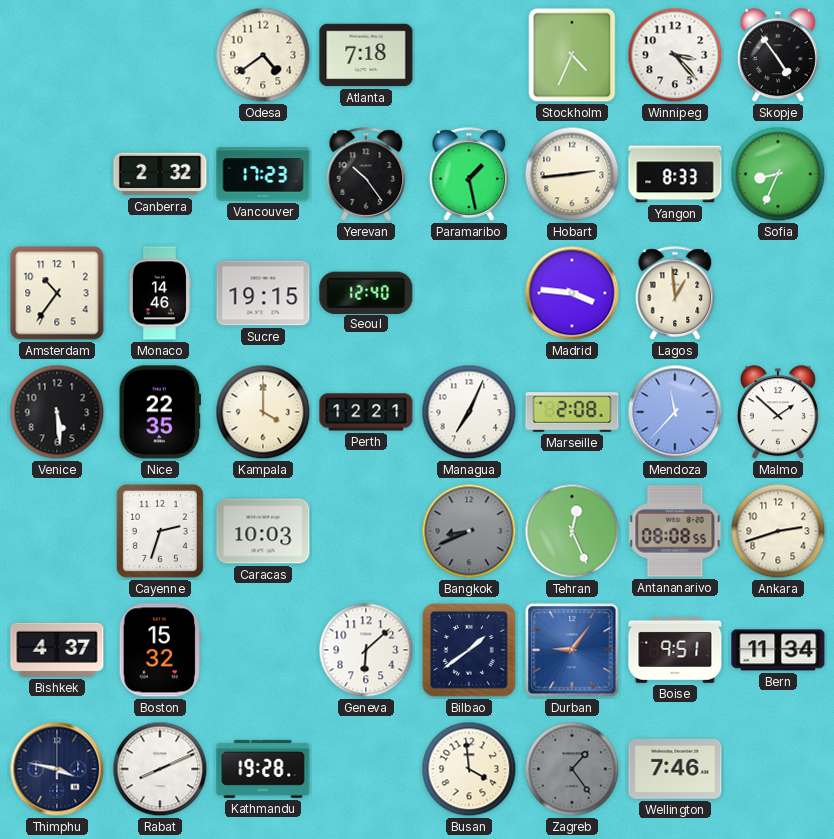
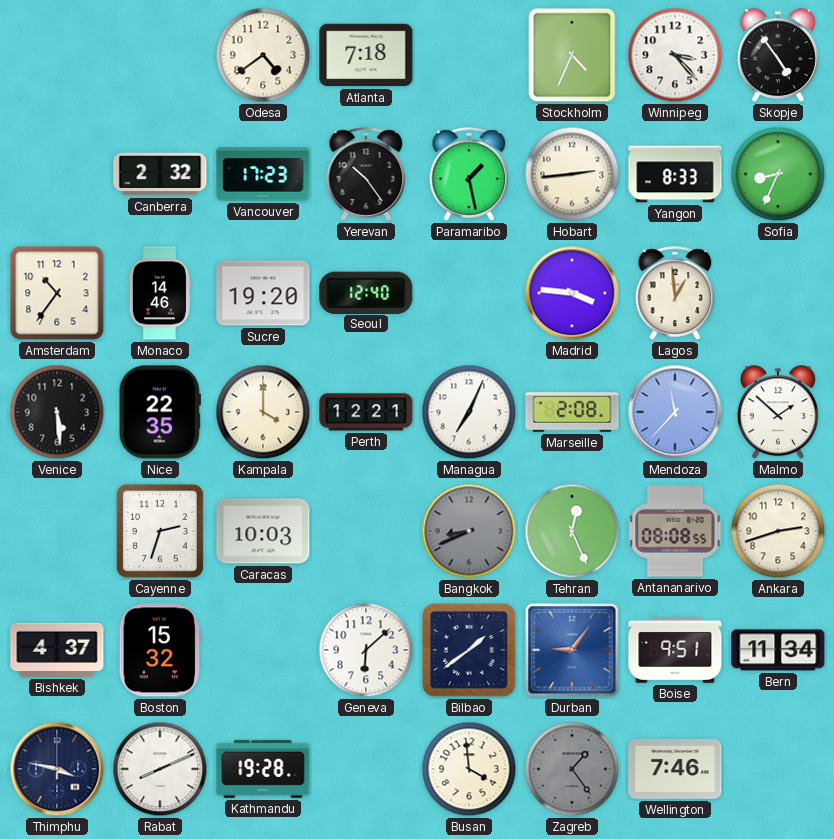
Sucre: 19:15 -> 19:20
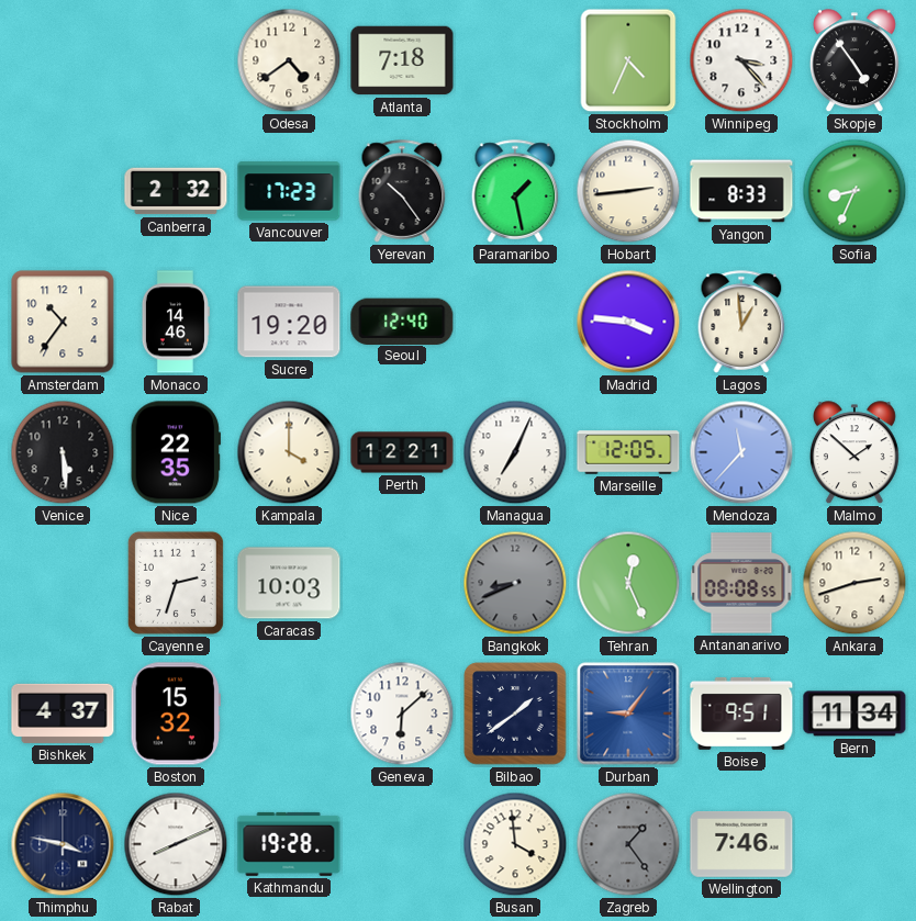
Marseille: 2:08 -> 12:05
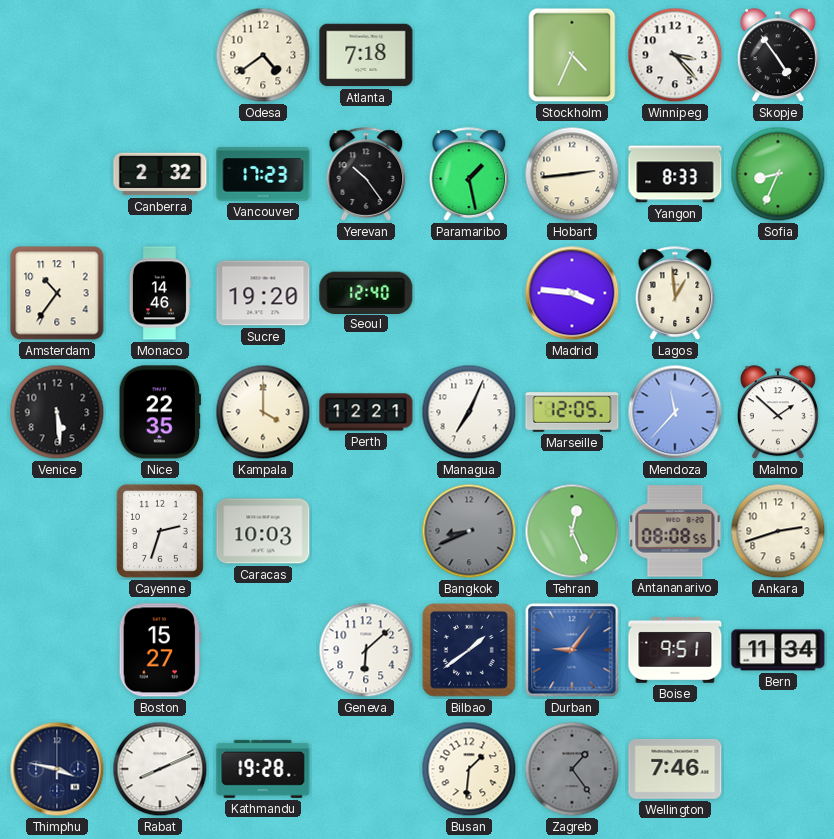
Bishkek: 4:37 -> none
Boston: 15:32 -> 15:27
Busan: 3:59 -> 1:31
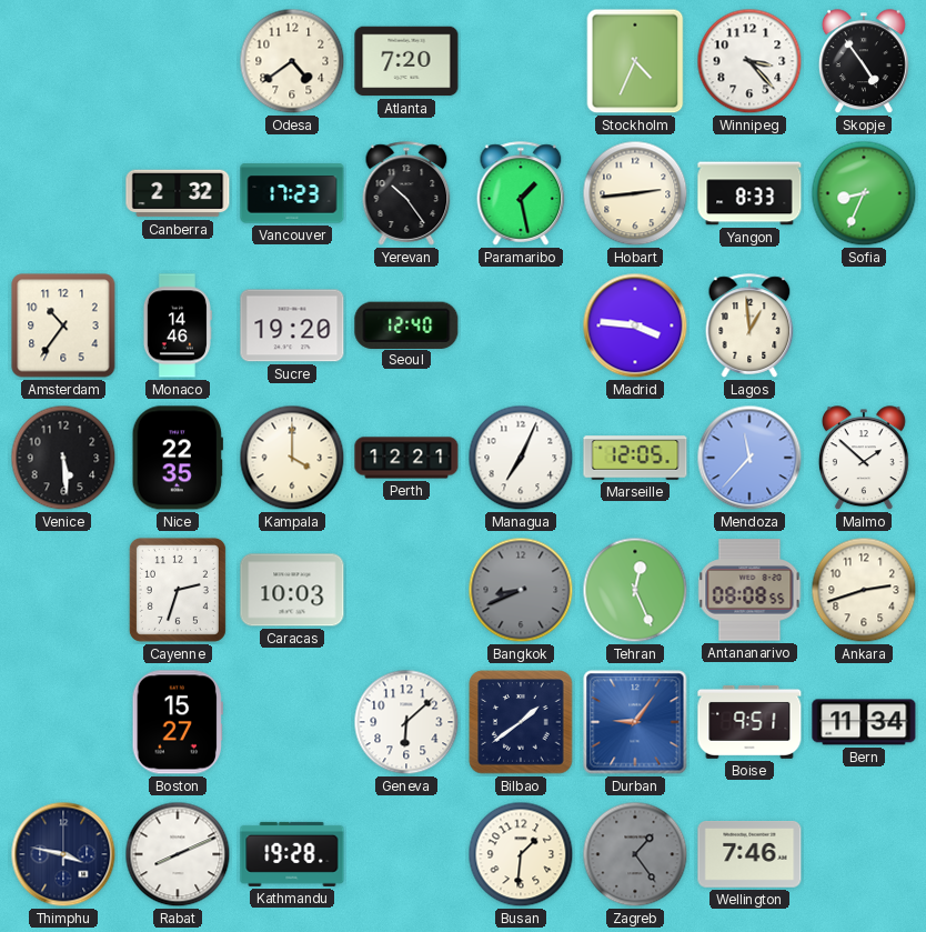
Atlanta: 7:18 -> 7:20
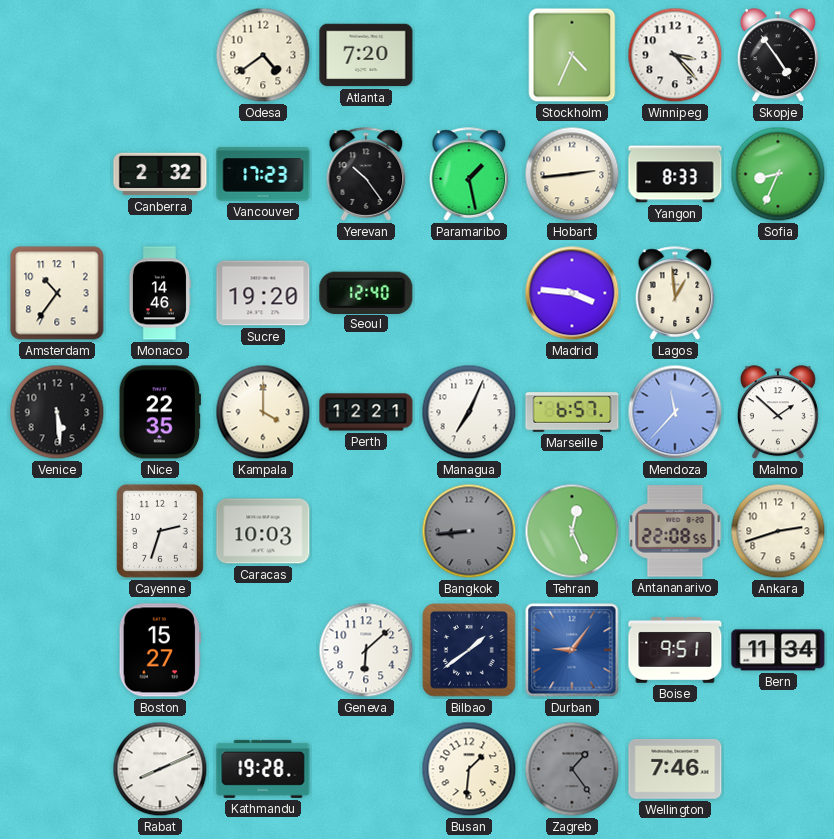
Marseille: 12:05 -> 6:57
Bangkok: 8:41 -> 8:44
Antananarivo: 08:08 -> 22:08
Thimphu: 3:47 -> none
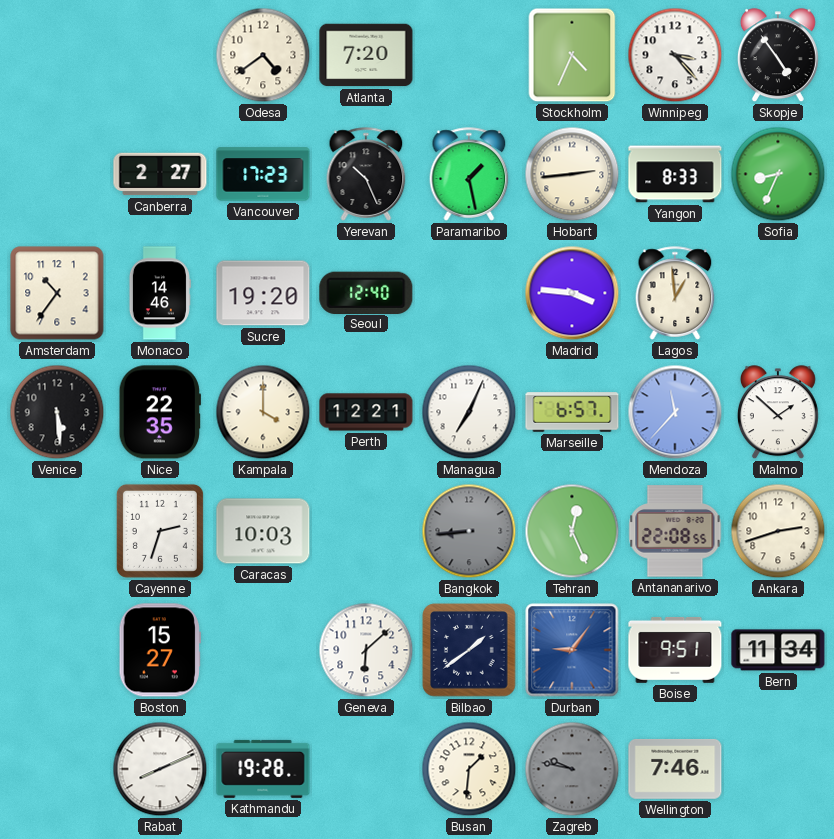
Canberra: 2:32 -> 2:27
Yerevan: 10:24 -> 10:26
Zagreb: 1:24 -> 9:47
